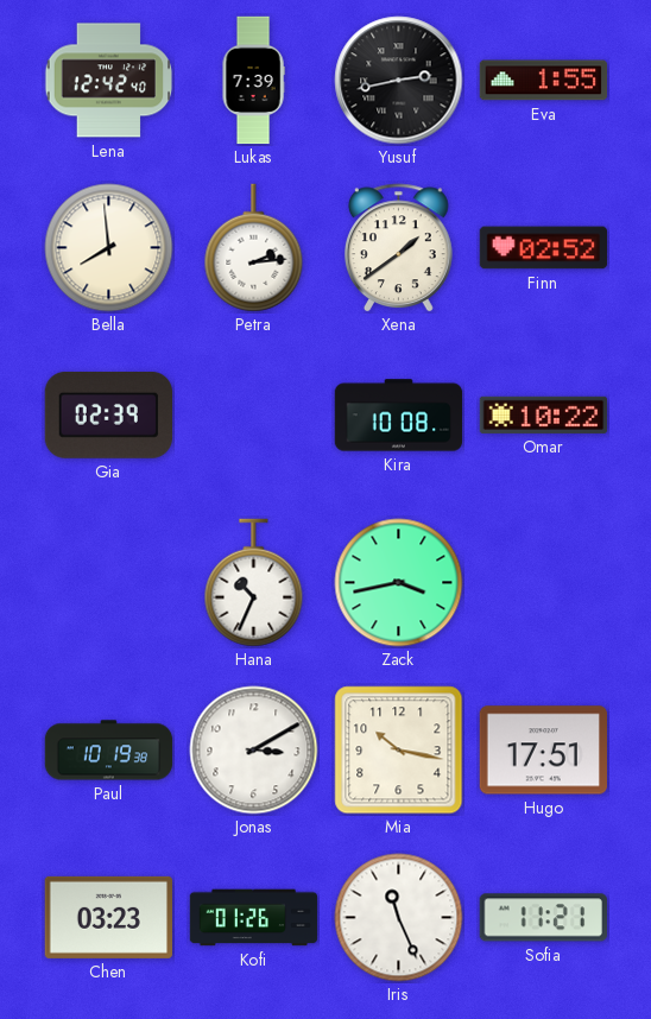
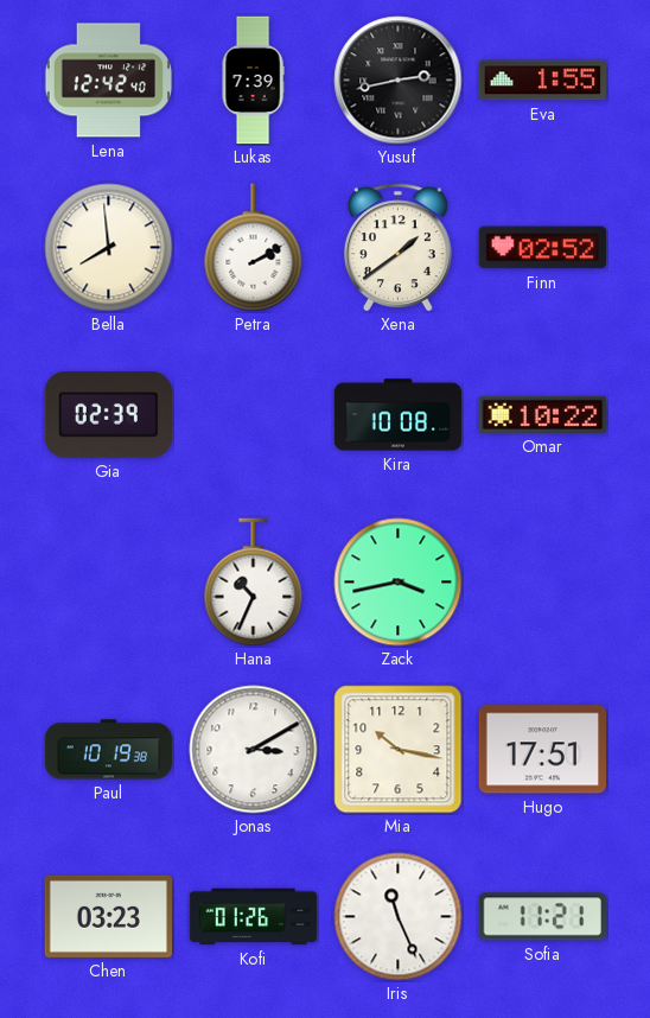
Petra: 2:14 -> 2:10
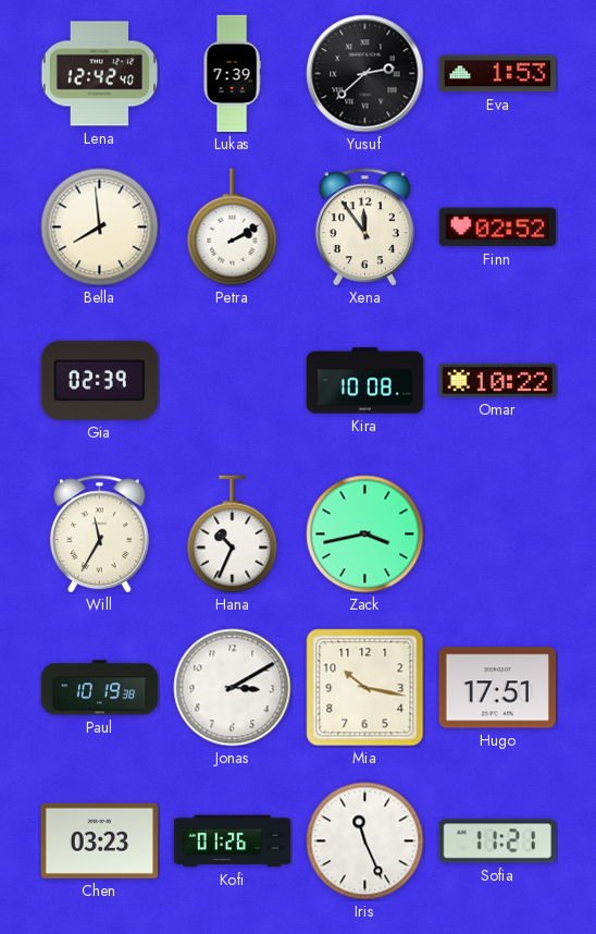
Yusuf: 2:43 -> 2:38
Eva: 1:55 -> 1:53
Xena: 1:39 -> 11:54
Will: none -> 11:35
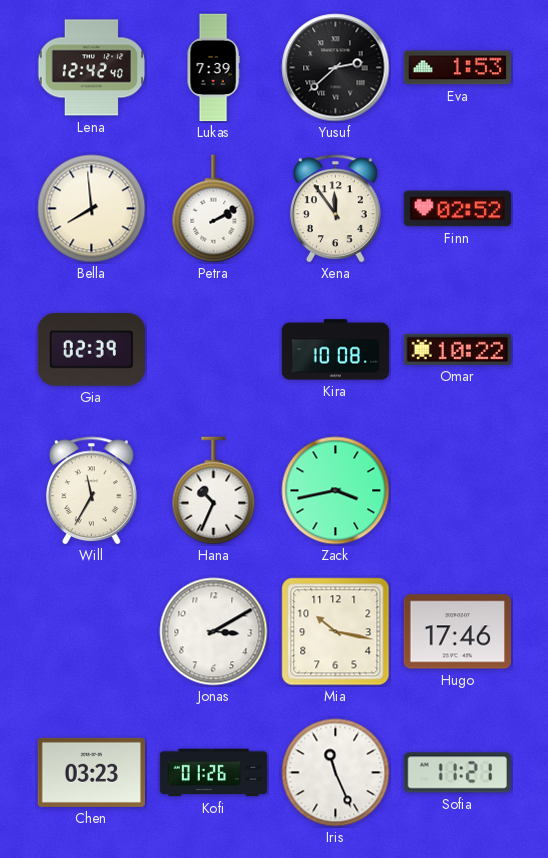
Paul: 10:19 -> none
Hugo: 17:51 -> 17:46
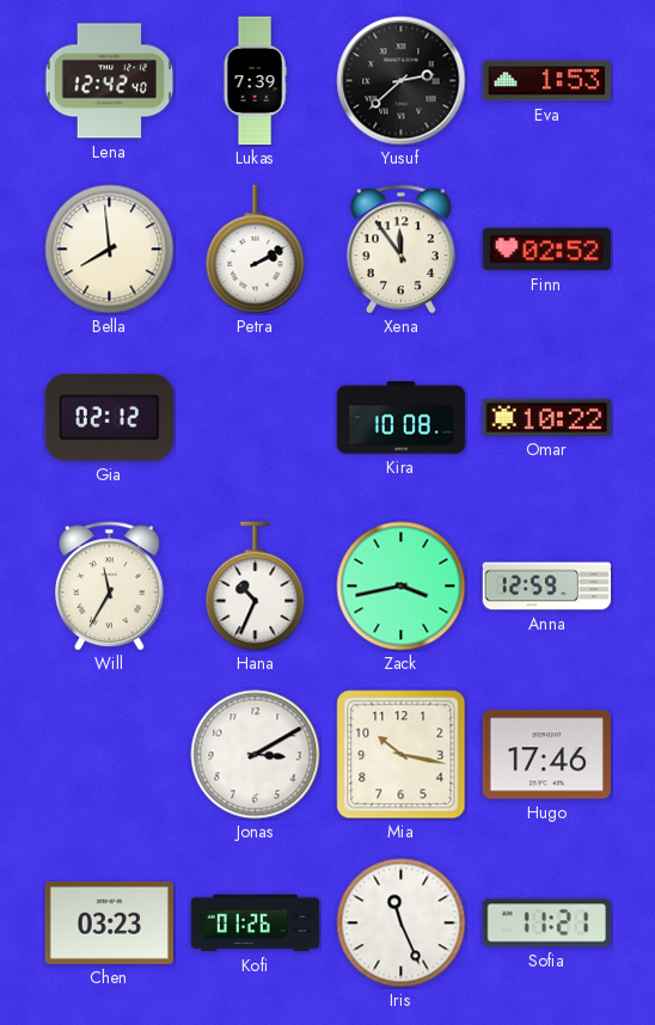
Gia: 02:39 -> 02:12
Anna: none -> 12:59
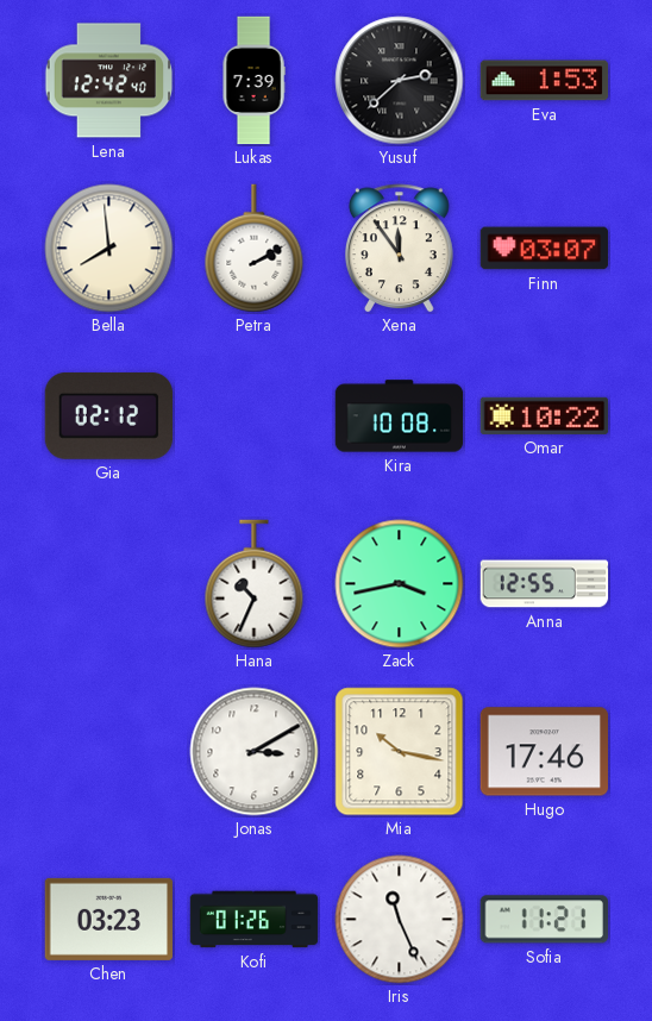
Finn: 02:52 -> 03:07
Will: 11:35 -> none
Anna: 12:59 -> 12:55
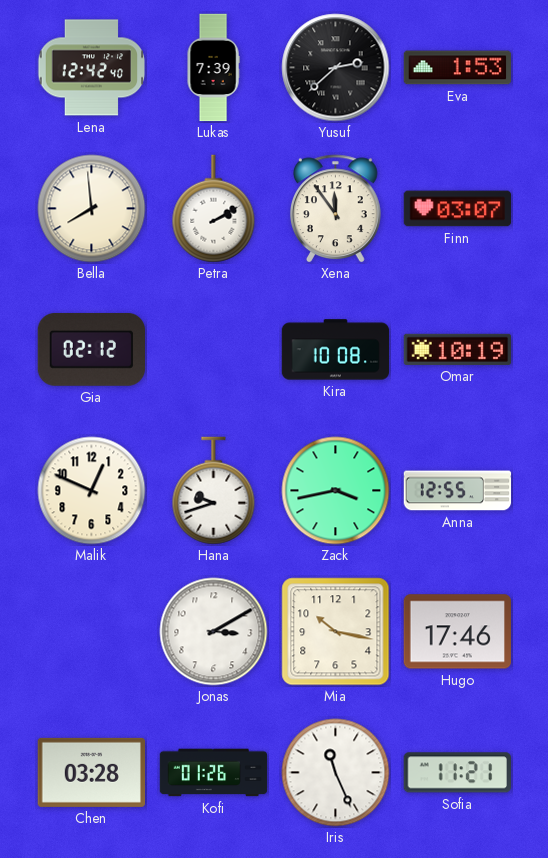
Omar: 10:22 -> 10:19
Malik: none -> 12:49
Hana: 10:34 -> 9:42
Chen: 03:23 -> 03:28
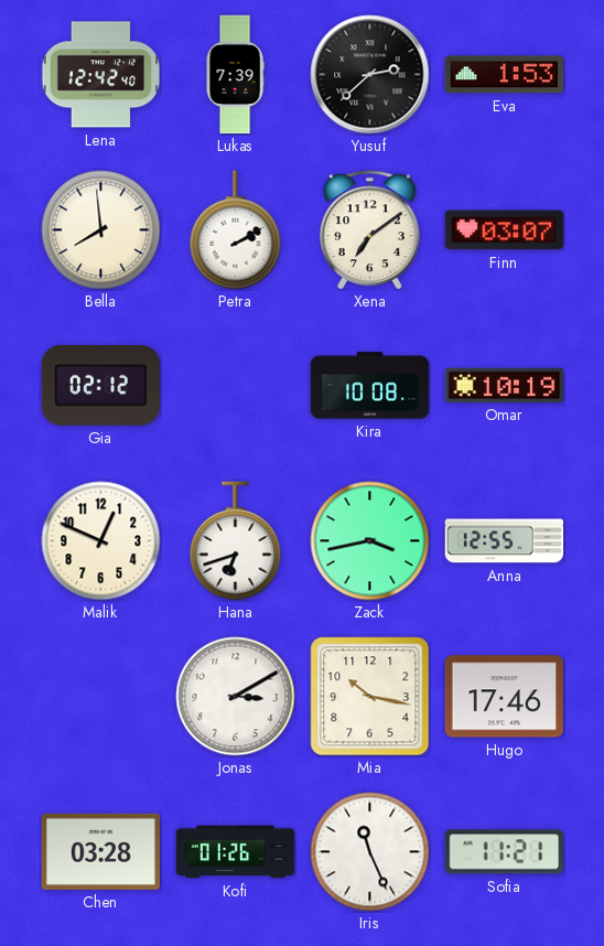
Xena: 11:54 -> 7:09
Hana: 9:42 -> 6:42
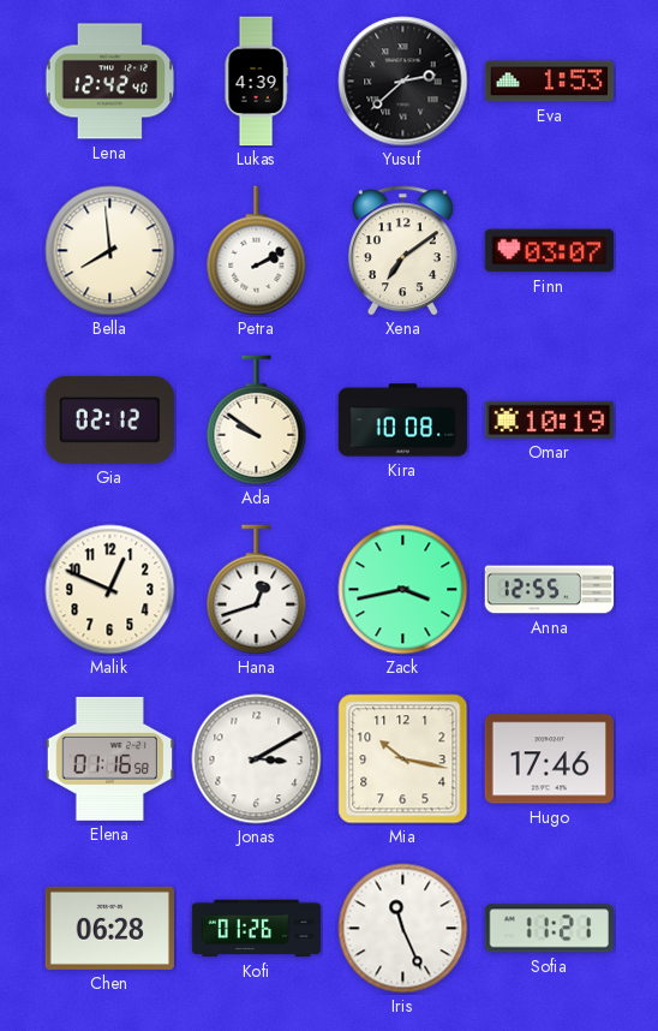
Lukas: 7:39 -> 4:39
Ada: none -> 9:51
Hana: 6:42 -> 12:42
Elena: none -> 01:16
Chen: 03:28 -> 06:28
